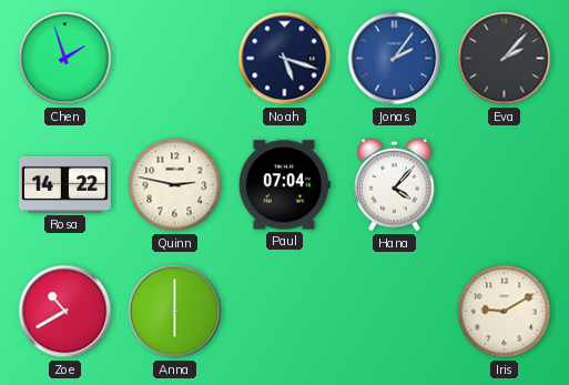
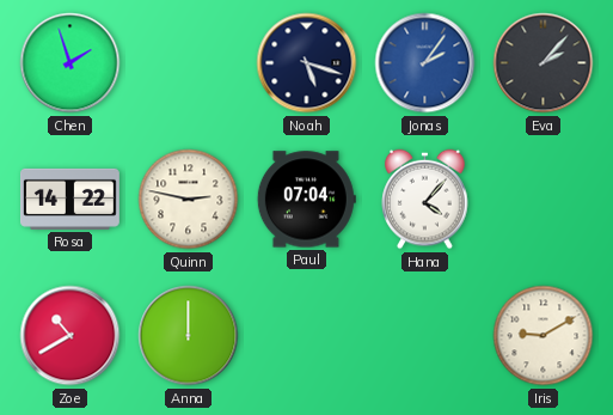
Anna: 6:00 -> 12:00
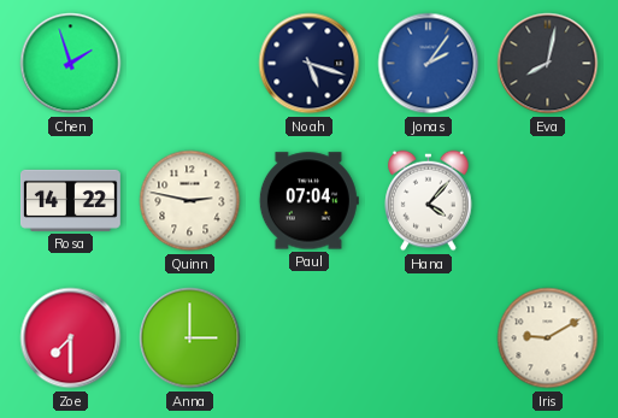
Eva: 2:07 -> 8:02
Zoe: 10:40 -> 7:30
Anna: 12:00 -> 3:00
